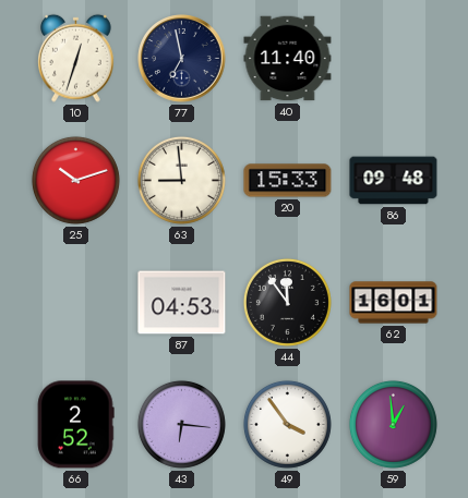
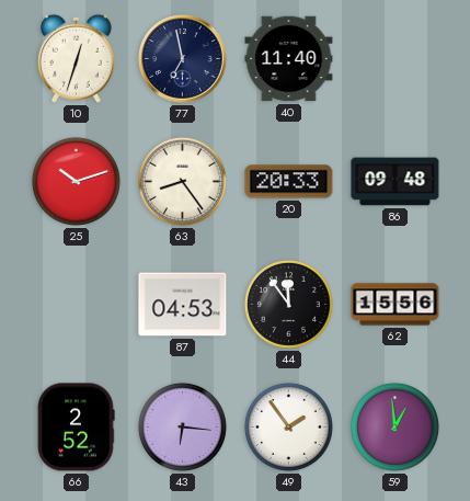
63: 8:59 -> 8:24
20: 15:33 -> 20:33
62: 16:01 -> 15:56
49: 3:54 -> 1:54
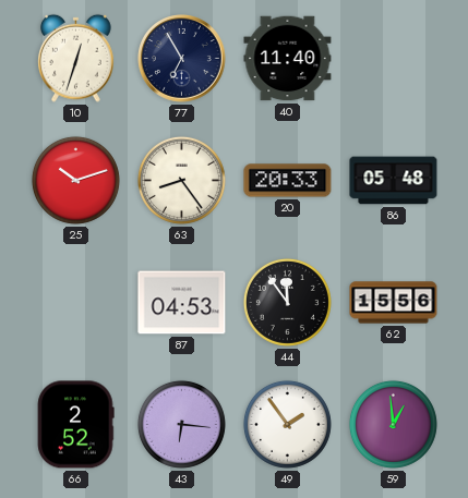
77: 6:58 -> 6:55
86: 09:48 -> 05:48
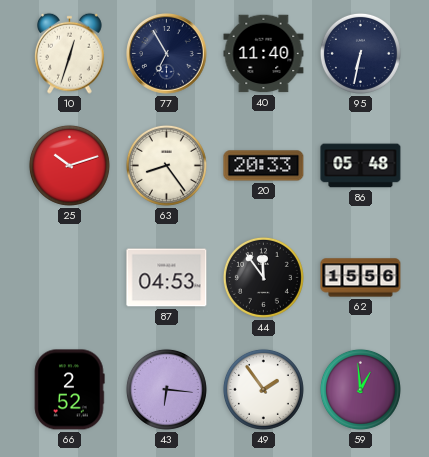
95: none -> 6:32
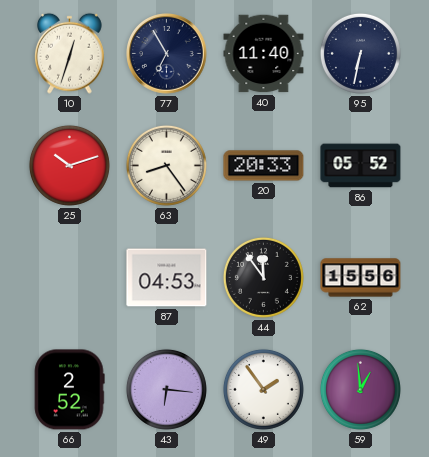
86: 05:48 -> 05:52
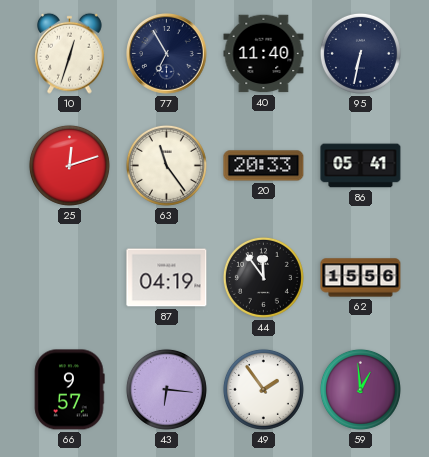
25: 10:12 -> 12:12
63: 8:24 -> 11:24
86: 05:52 -> 05:41
87: 04:53 -> 04:19
66: 2:52 -> 9:57
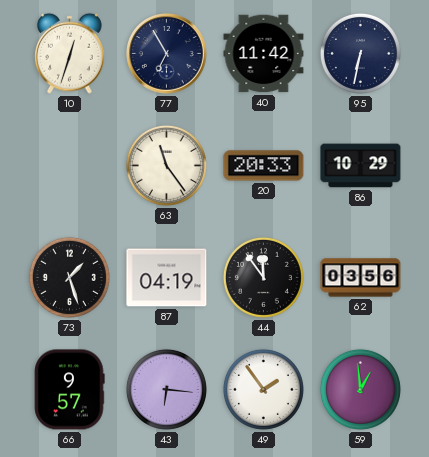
40: 11:40 -> 11:42
25: 12:12 -> none
86: 05:41 -> 10:29
73: none -> 1:27
62: 15:56 -> 03:56
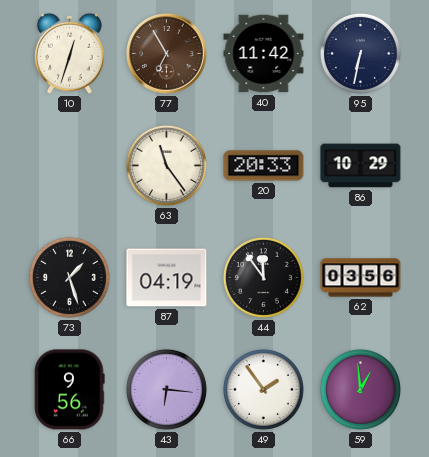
77 dial: navy -> brown
66: 9:57 -> 9:56
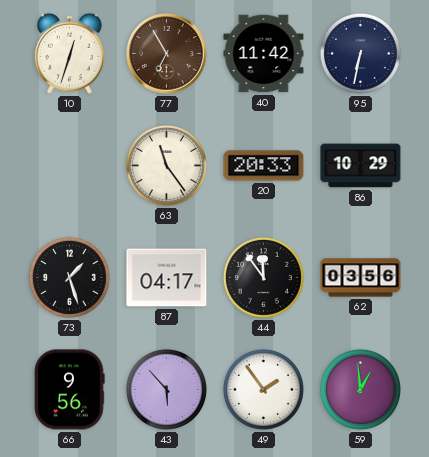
87: 04:19 -> 04:17
43: 6:16 -> 5:53
